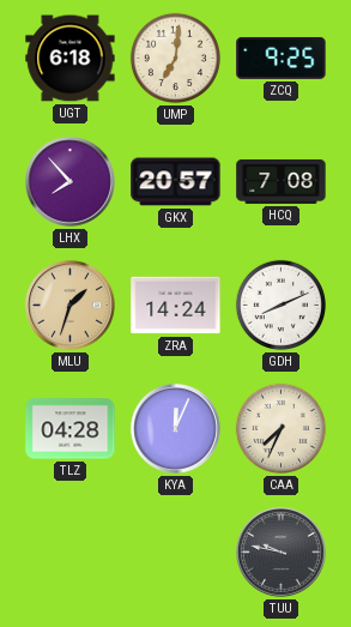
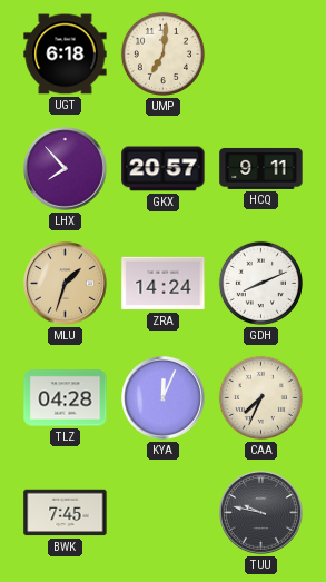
ZCQ: 9:25 -> none
HCQ: 7:08 -> 9:11
BWK: none -> 7:45
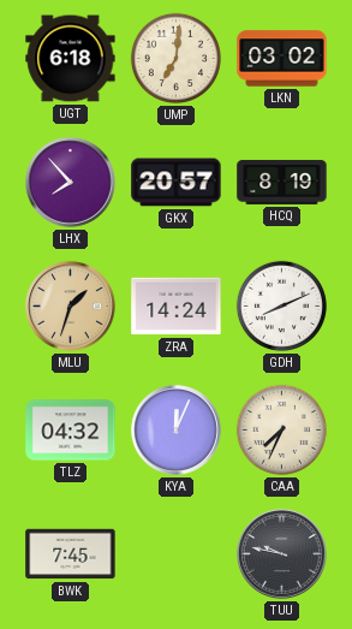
LKN: none -> 03:02
HCQ: 9:11 -> 8:19
TLZ: 04:28 -> 04:32
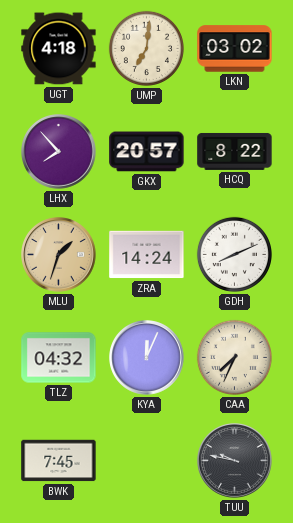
UGT: 6:18 -> 4:18
HCQ: 8:19 -> 8:22
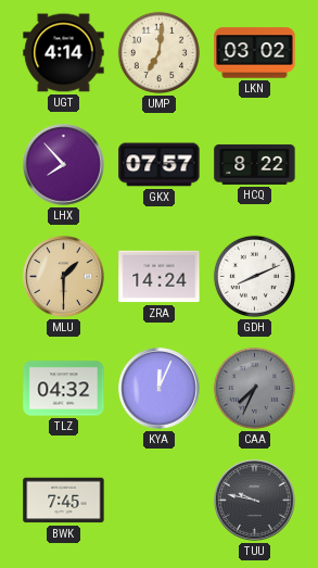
UGT: 4:18 -> 4:14
GKX: 20:57 -> 07:57
MLU: 1:33 -> 1:30
CAA dial: cream -> grey
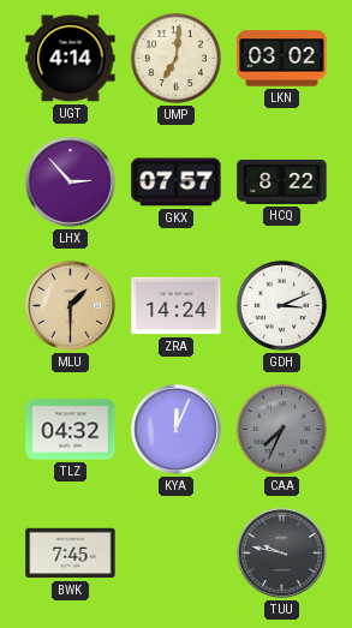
LHX: 7:53 -> 2:53
GDH: 8:11 -> 3:11
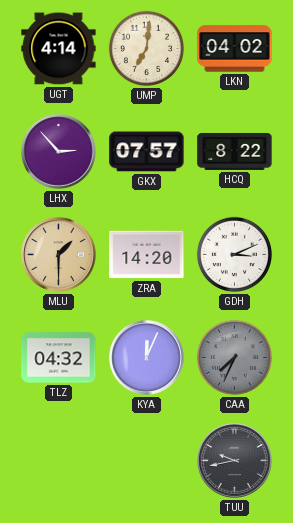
LKN: 03:02 -> 04:02
ZRA: 14:24 -> 14:20
BWK: 7:45 -> none
TUU: 9:47 -> 9:43
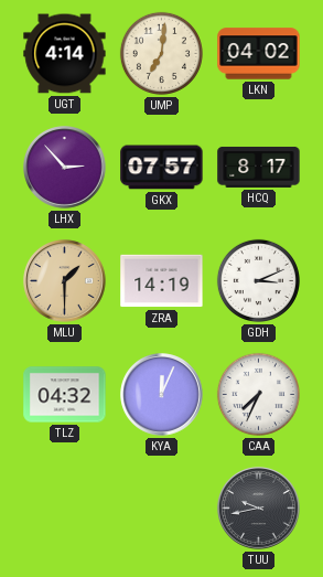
HCQ: 8:22 -> 8:17
ZRA: 14:20 -> 14:19
CAA dial: grey -> white
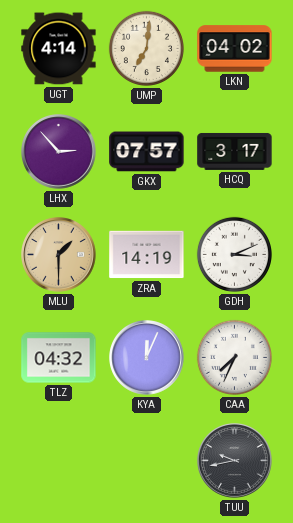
HCQ: 8:17 -> 3:17
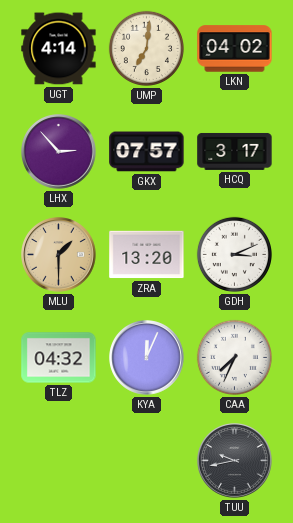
ZRA: 14:19 -> 13:20
